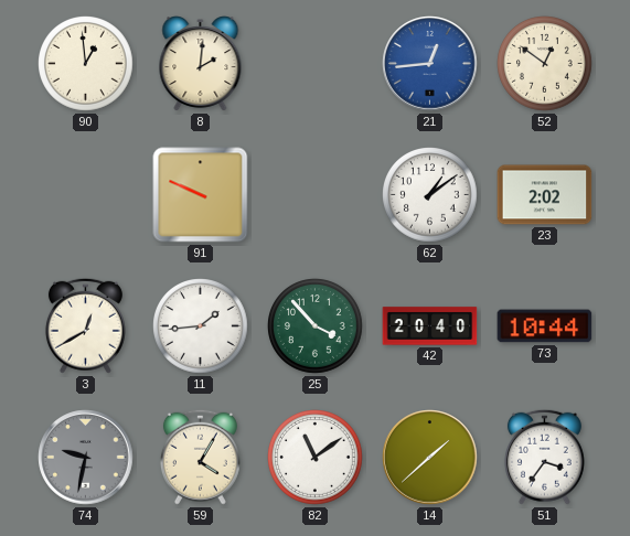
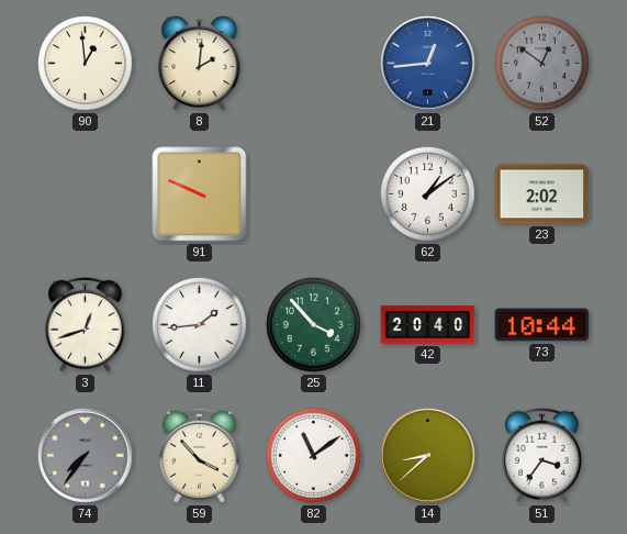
52 dial: cream -> grey
3: 12:40 -> 12:42
74: 9:32 -> 7:36
59: 4:05 -> 3:53
14: 1:38 -> 8:38
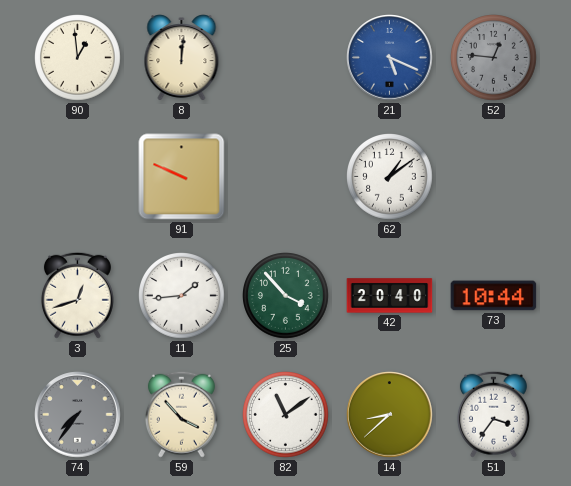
8: 2:01 -> 12:01
21: 12:44 -> 5:19
52: 12:51 -> 12:46
23: 2:02 -> none
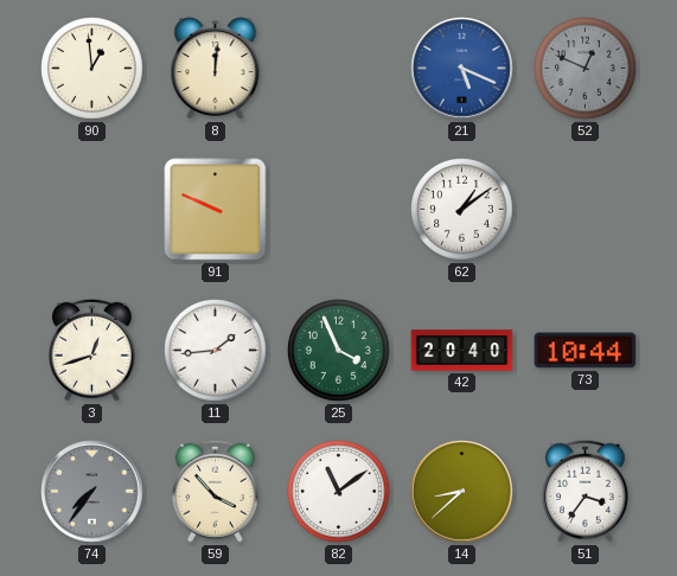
52: 12:46 -> 12:49
25: 3:53 -> 3:56
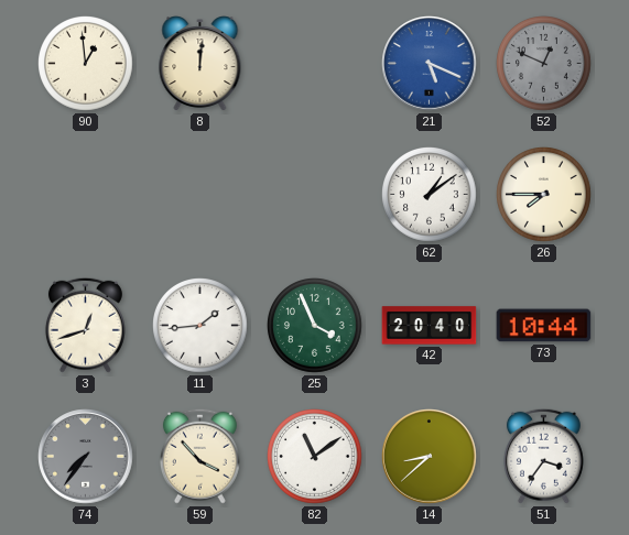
91: 9:49 -> none
26: none -> 7:45
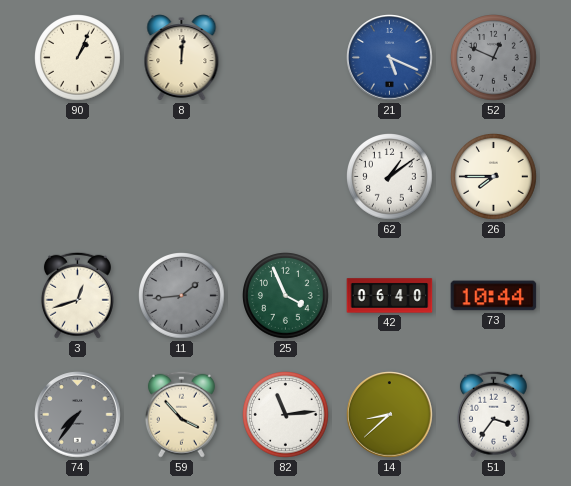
90: 12:59 -> 1:04
11 dial: white -> grey
42: 20:40 -> 06:40
82: 11:09 -> 11:14
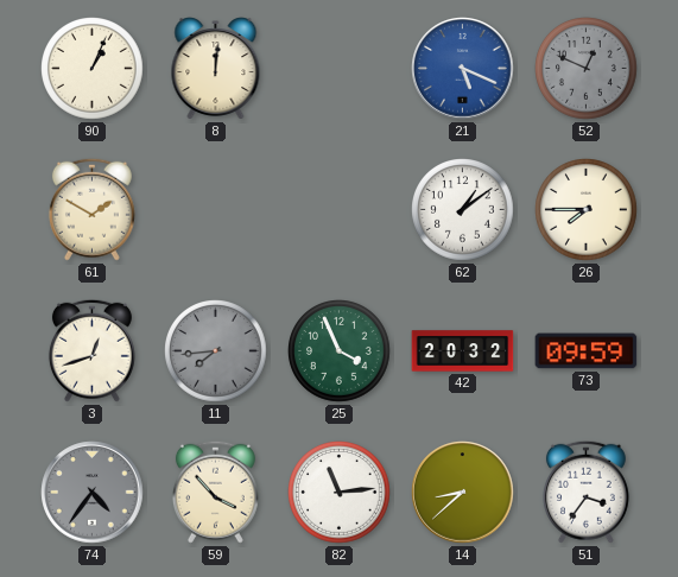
61: none -> 1:50
11: 1:44 -> 7:44
42: 06:40 -> 20:32
73: 10:44 -> 09:59
74: 7:36 -> 4:36
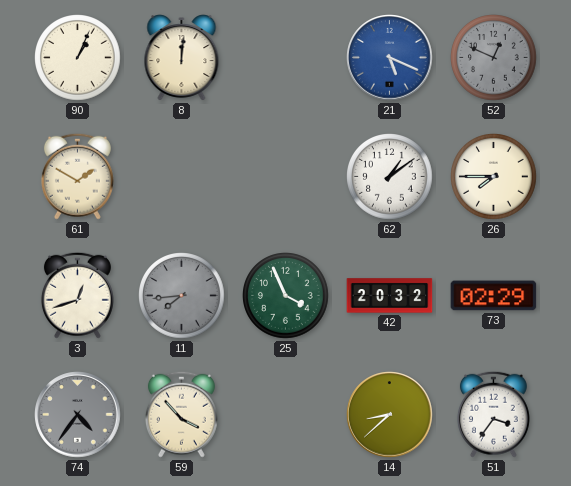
73: 09:59 -> 02:29
82: 11:14 -> none
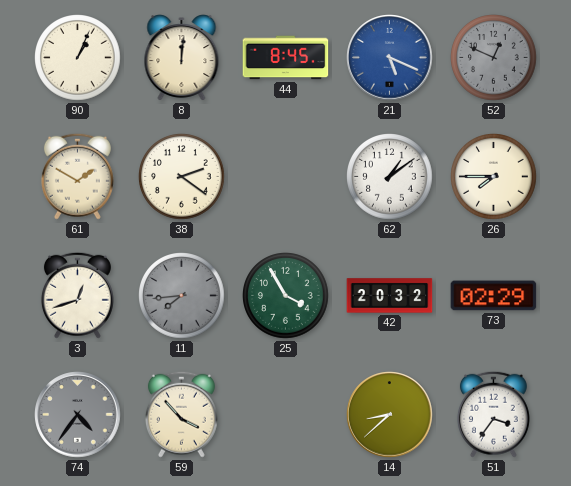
44: none -> 8:45
38: none -> 2:21
25: 3:56 -> 3:55
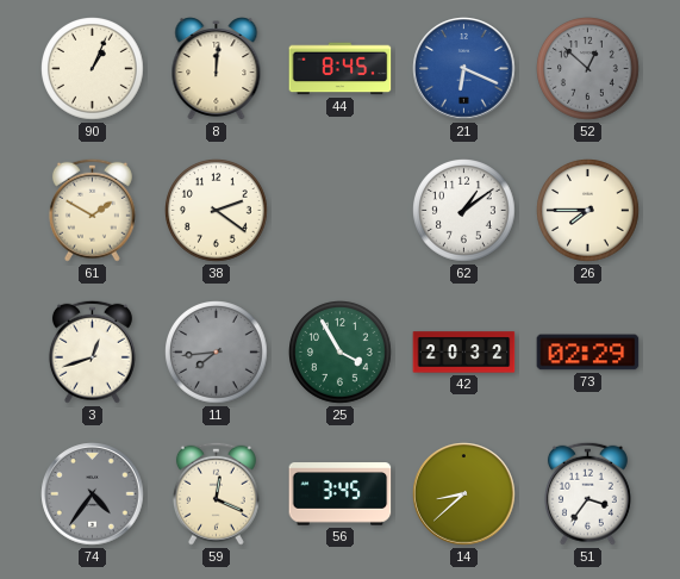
21: 5:19 -> 6:19
52: 12:49 -> 12:52
59: 3:53 -> 12:19
56: none -> 3:45
